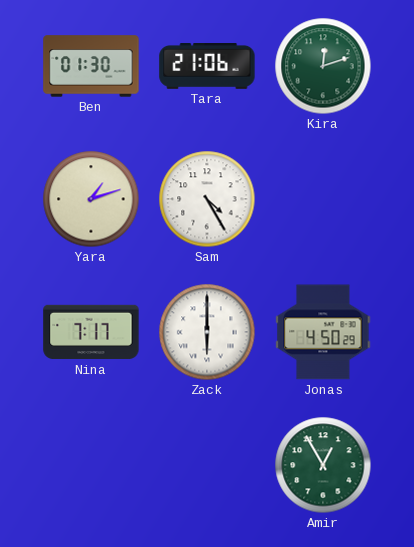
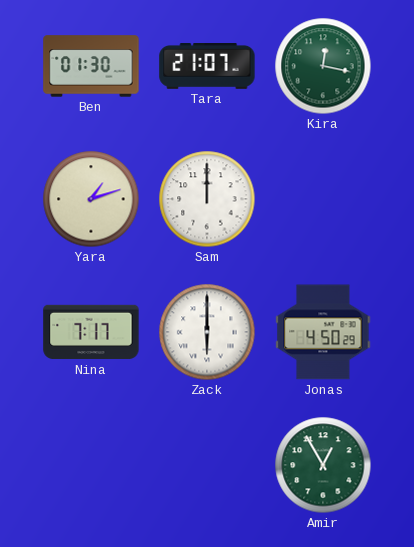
Tara: 21:06 -> 21:07
Kira: 12:12 -> 12:17
Sam: 4:25 -> 12:00
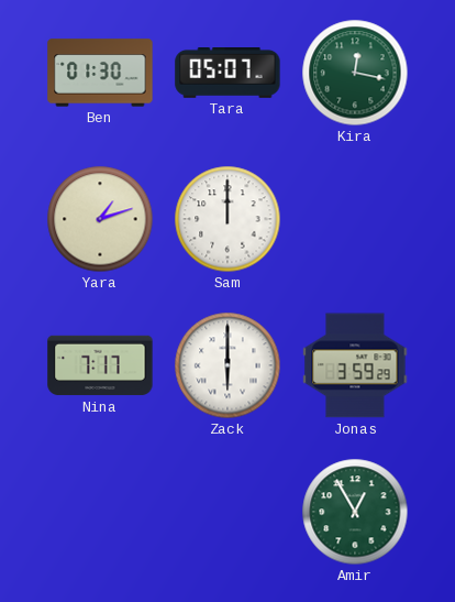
Tara: 21:07 -> 05:07
Jonas: 4:50 -> 3:59
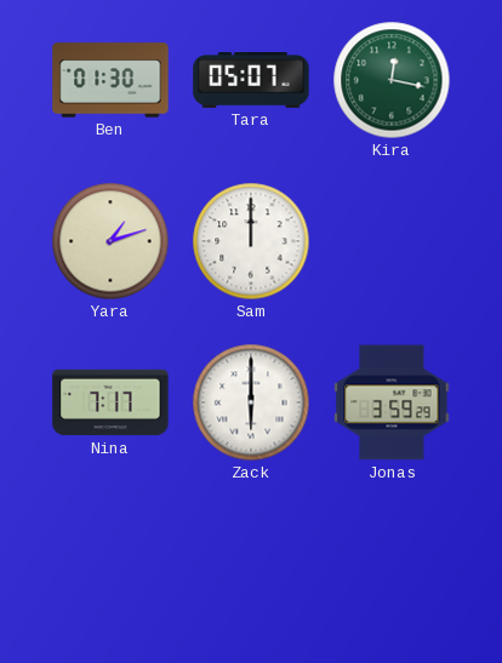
Amir: 12:55 -> none
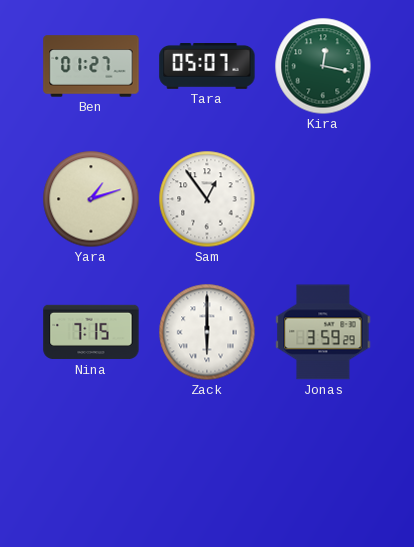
Ben: 01:30 -> 01:27
Sam: 12:00 -> 12:54
Nina: 7:17 -> 7:15
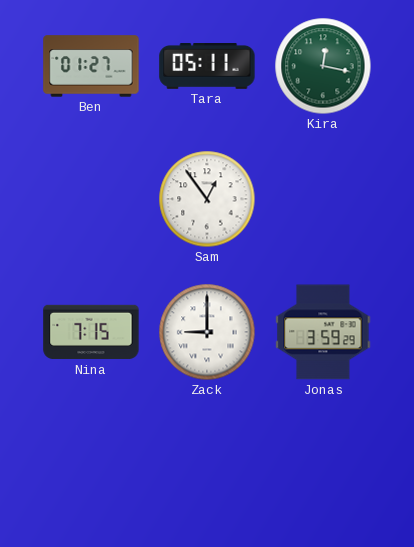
Tara: 05:07 -> 05:11
Yara: 1:12 -> none
Zack: 6:00 -> 9:00
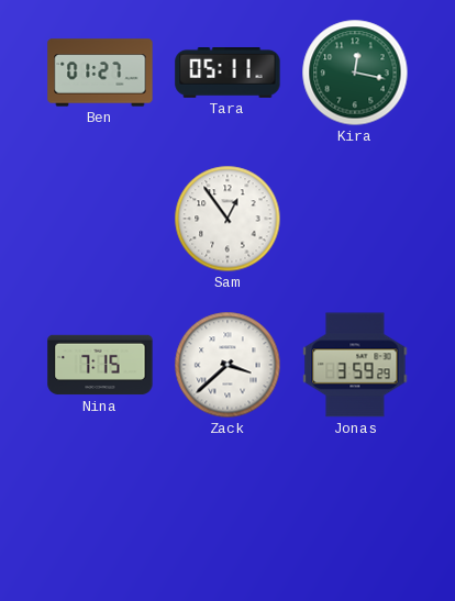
Zack: 9:00 -> 3:38
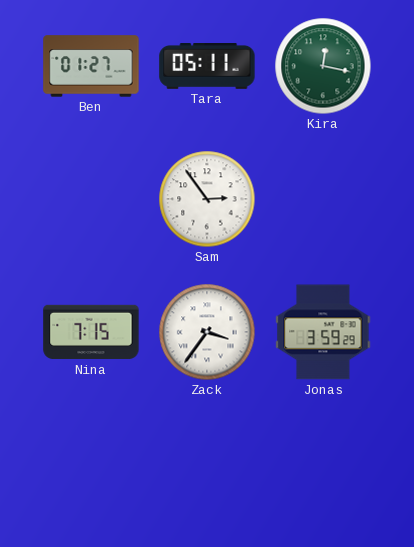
Sam: 12:54 -> 2:54
Zack: 3:38 -> 3:36
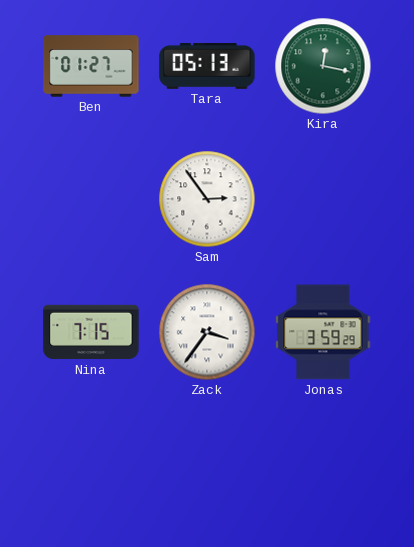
Tara: 05:11 -> 05:13
